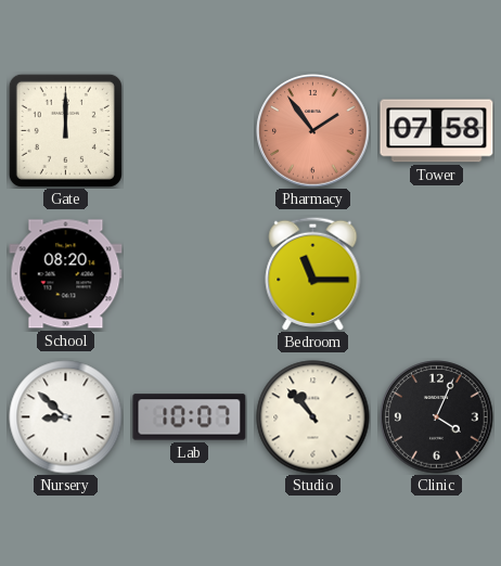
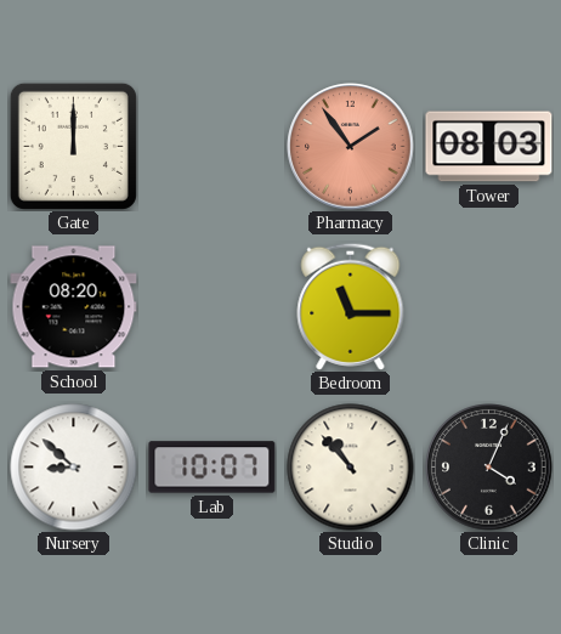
Tower: 07:58 -> 08:03
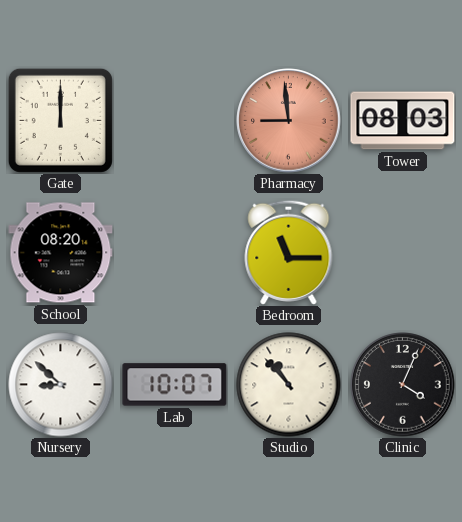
Pharmacy: 1:54 -> 8:59
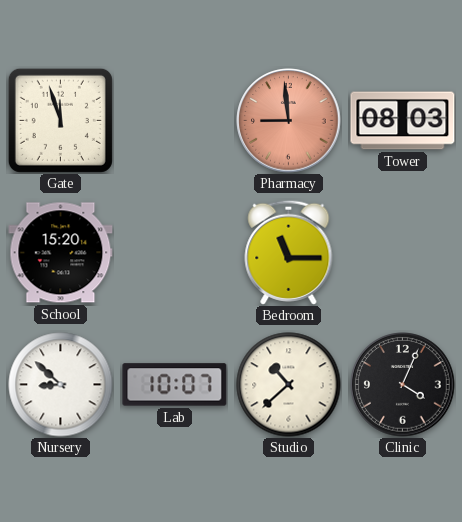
Gate: 12:00 -> 11:57
School: 08:20 -> 15:20
Studio: 10:53 -> 10:38
